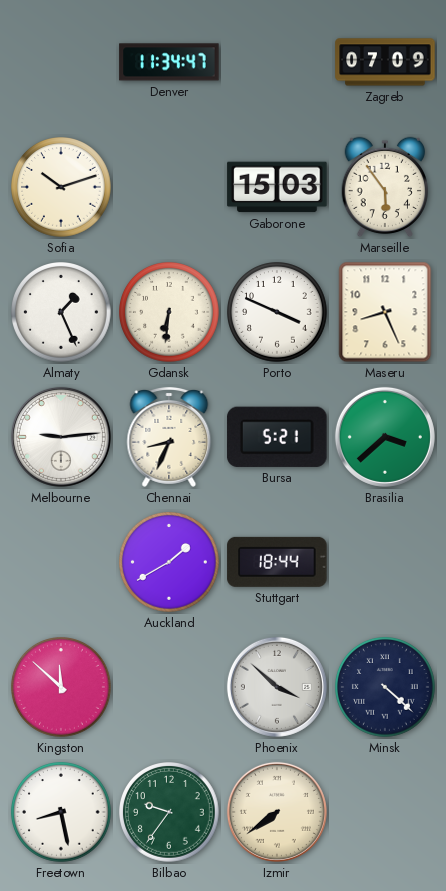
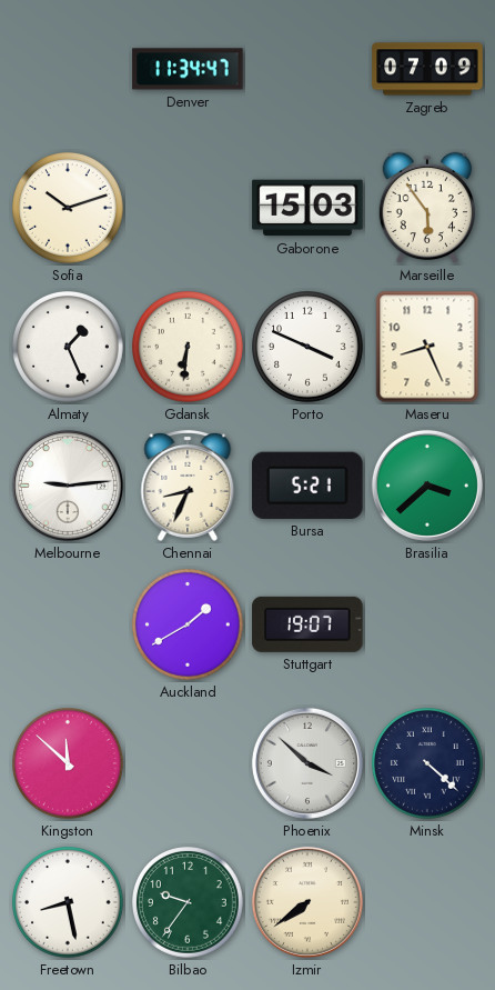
Stuttgart: 18:44 -> 19:07
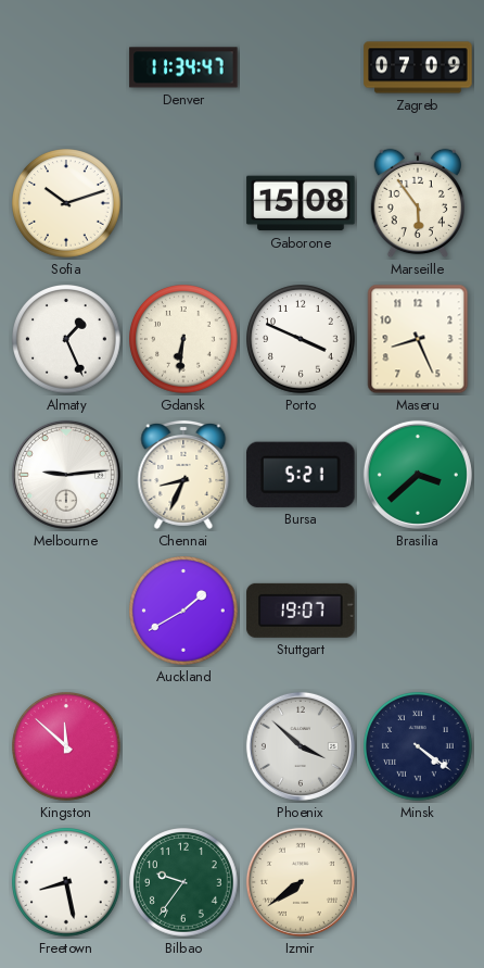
Gaborone: 15:03 -> 15:08
Minsk: 4:22 -> 4:21
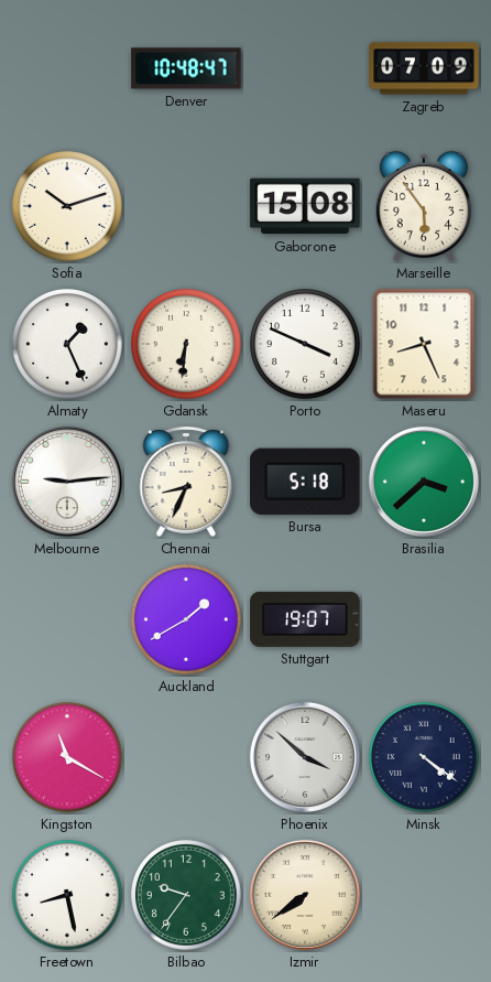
Denver: 11:34 -> 10:48
Bursa: 5:21 -> 5:18
Kingston: 11:52 -> 11:20
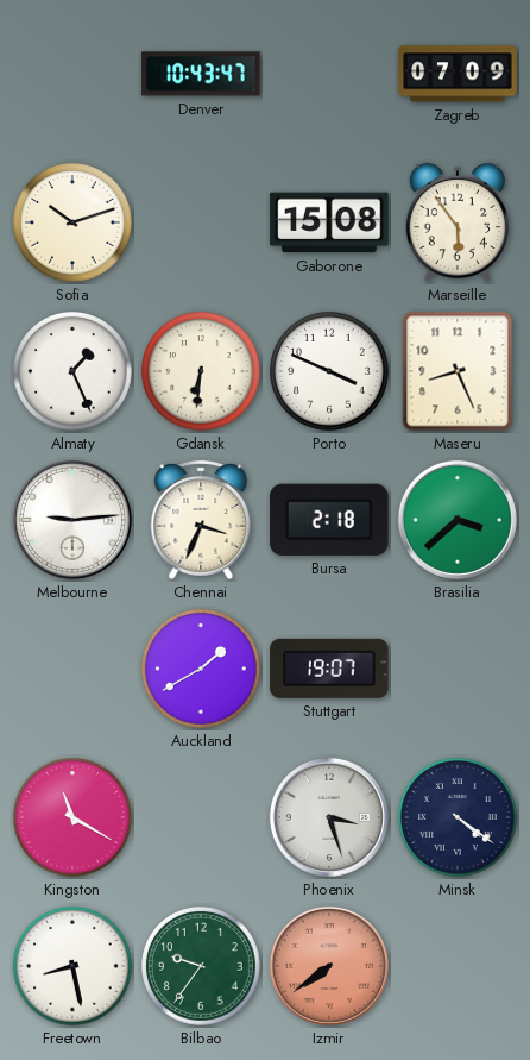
Denver: 10:48 -> 10:43
Chennai: 8:34 -> 3:34
Bursa: 5:18 -> 2:18
Phoenix: 3:52 -> 3:27
Izmir dial: cream -> salmon
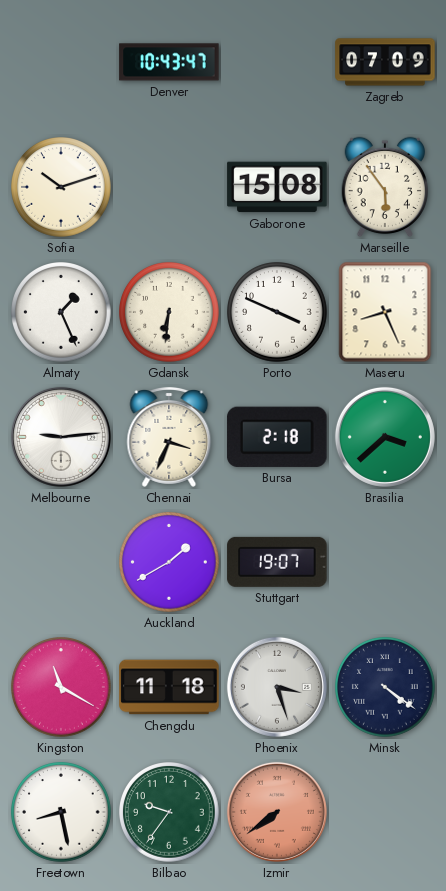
Chengdu: none -> 11:18
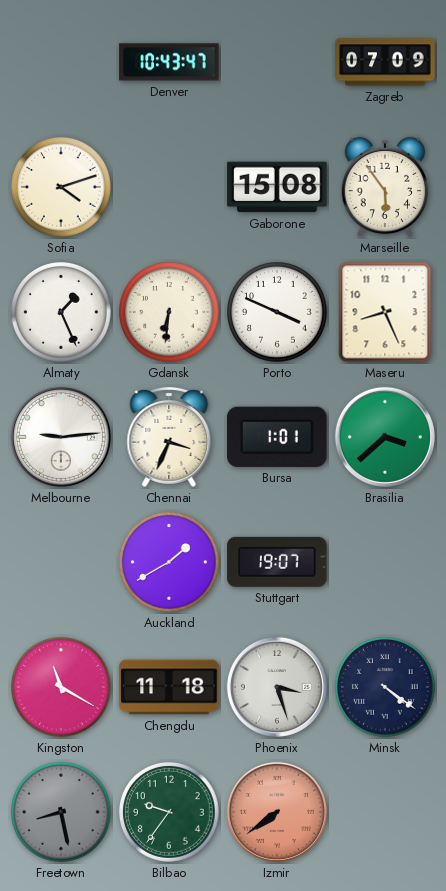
Sofia: 10:12 -> 4:12
Bursa: 2:18 -> 1:01
Freetown dial: white -> grey
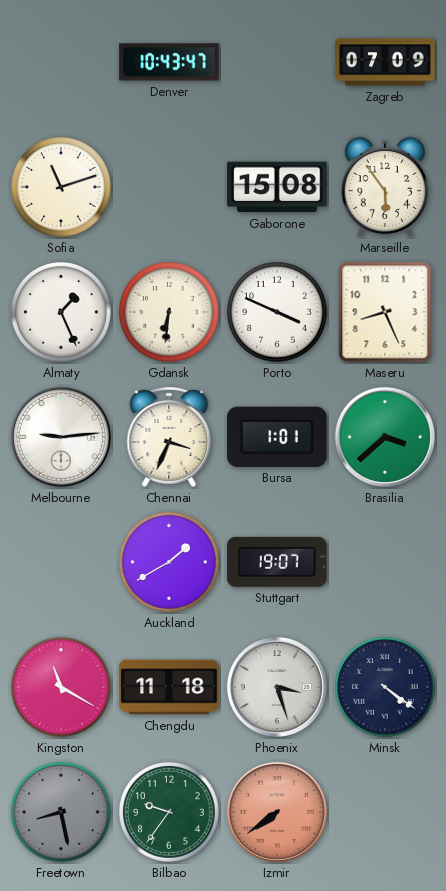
Sofia: 4:12 -> 11:12
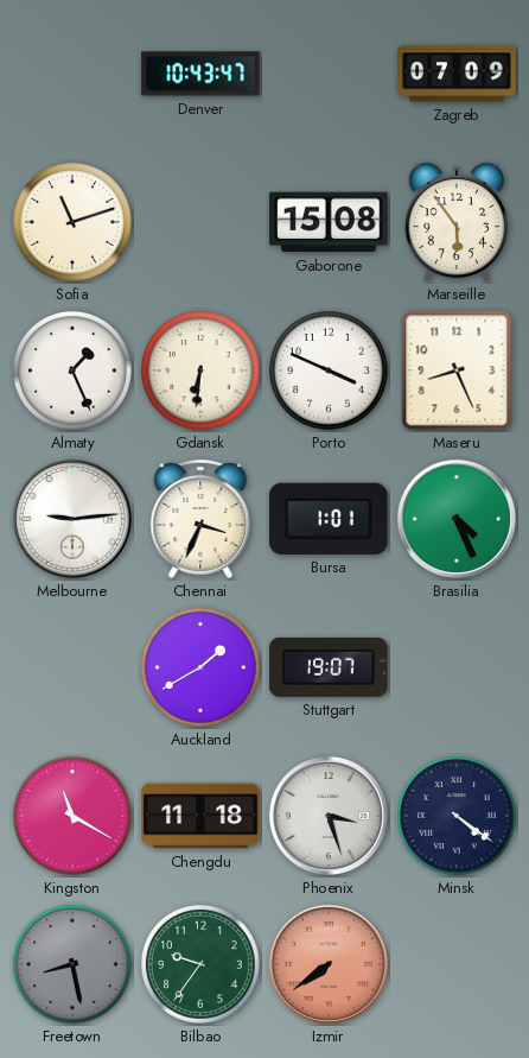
Brasilia: 3:38 -> 4:26
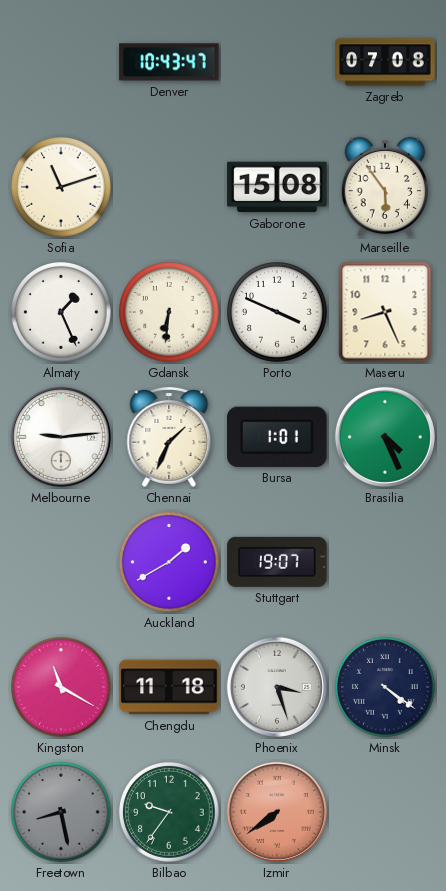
Zagreb: 07:09 -> 07:08
Chennai: 3:34 -> 1:34
